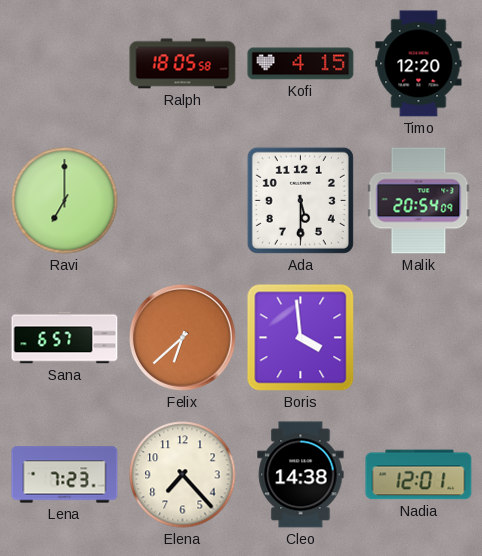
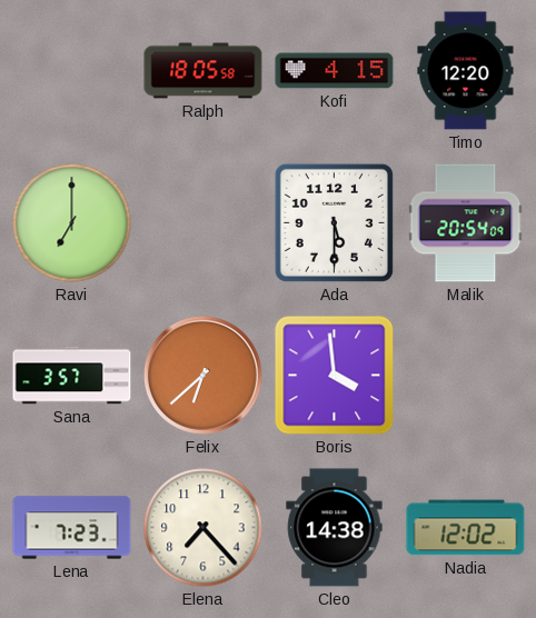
Sana: 6:57 -> 3:57
Nadia: 12:01 -> 12:02
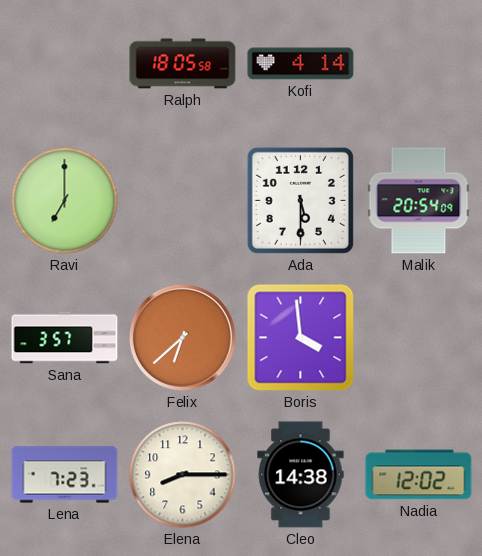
Kofi: 4:15 -> 4:14
Timo: 12:20 -> none
Elena: 7:23 -> 8:15
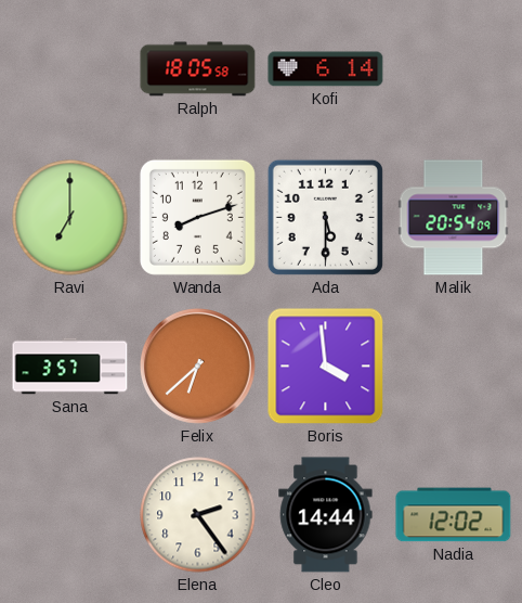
Kofi: 4:14 -> 6:14
Wanda: none -> 8:12
Lena: 7:23 -> none
Elena: 8:15 -> 2:24
Cleo: 14:38 -> 14:44
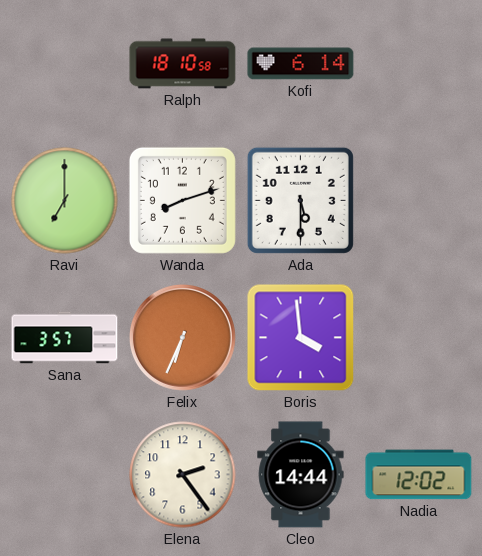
Ralph: 18:05 -> 18:10
Malik: 20:54 -> none
Felix: 6:38 -> 6:34
